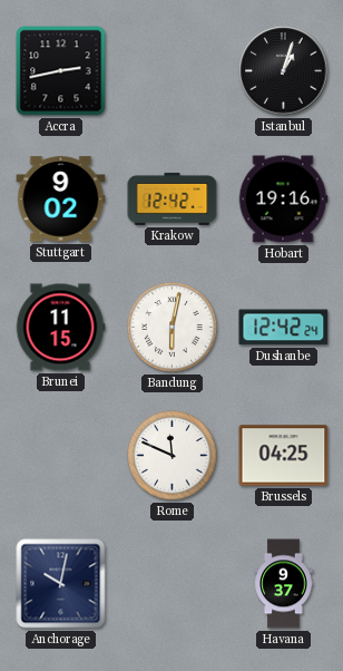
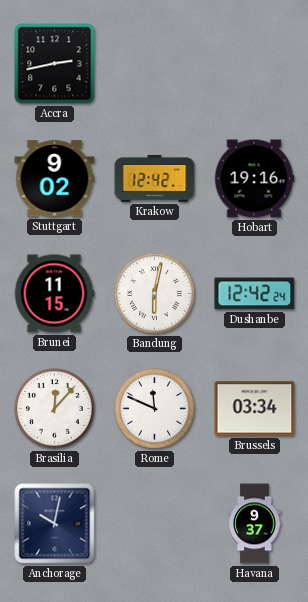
Istanbul: 1:03 -> none
Brasilia: none -> 12:07
Brussels: 04:25 -> 03:34
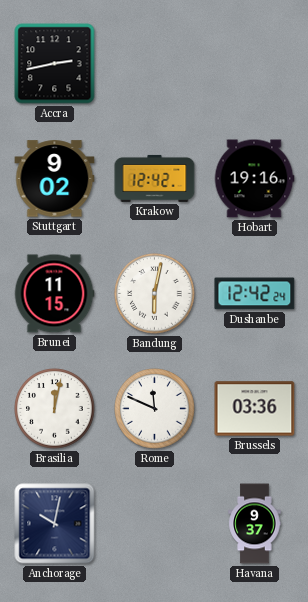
Brasilia: 12:07 -> 12:02
Brussels: 03:34 -> 03:36
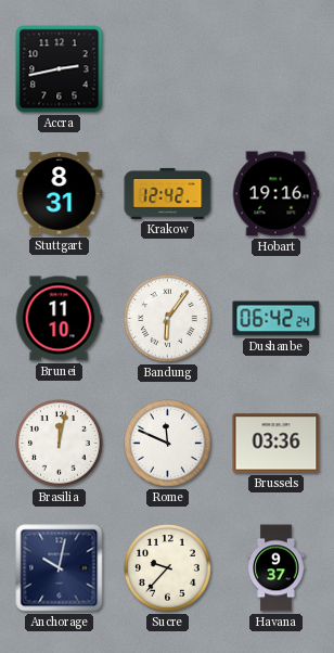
Stuttgart: 9:02 -> 8:31
Brunei: 11:15 -> 11:10
Bandung: 6:02 -> 6:06
Dushanbe: 12:42 -> 06:42
Sucre: none -> 9:37
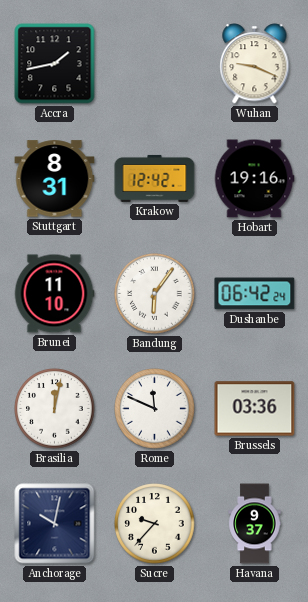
Accra: 2:43 -> 1:43
Wuhan: none -> 9:19
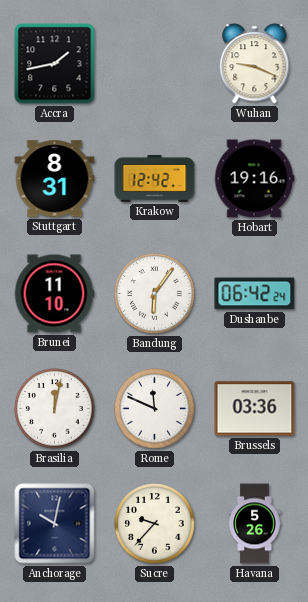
Havana: 9:37 -> 5:26
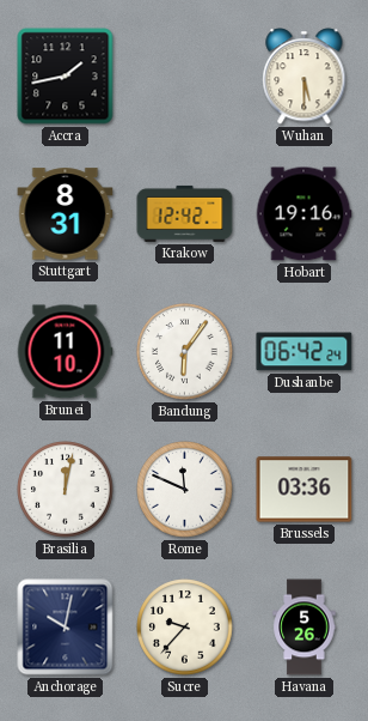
Wuhan: 9:19 -> 5:30
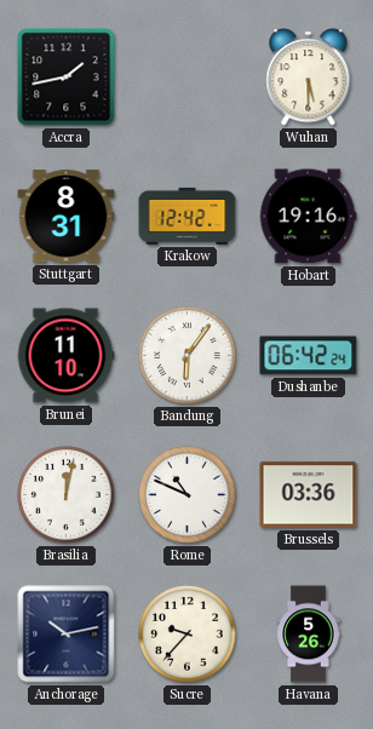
Rome: 11:49 -> 10:49
Anchorage: 10:02 -> 10:13
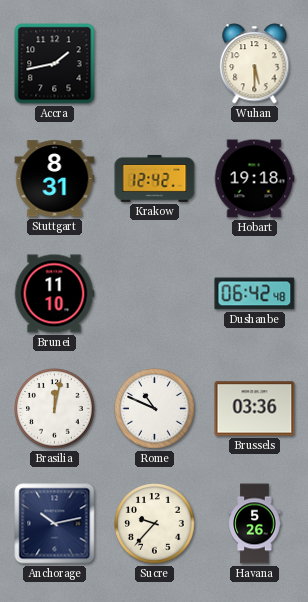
Hobart: 19:16 -> 19:18
Bandung: 6:06 -> none
Dushanbe: 06:42:24 -> 06:42:48
